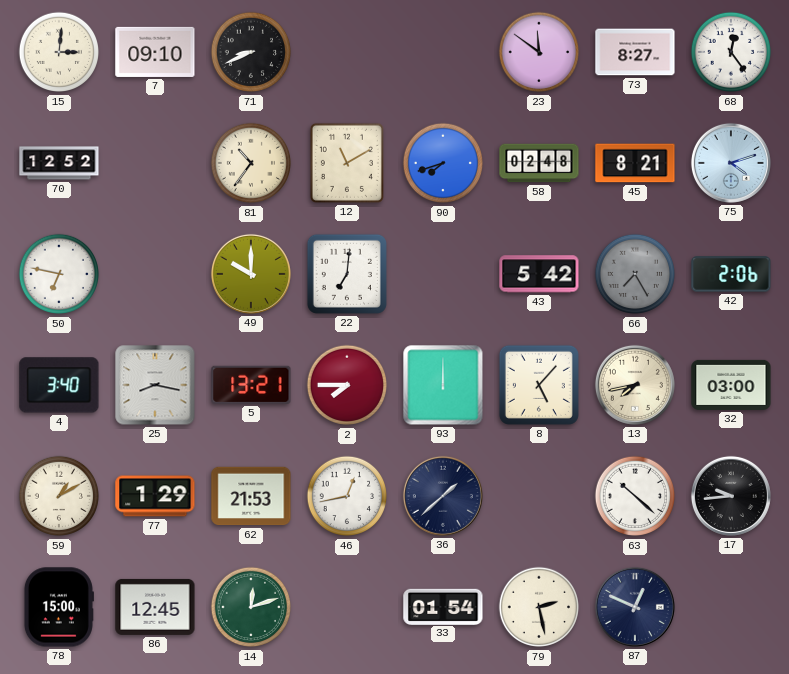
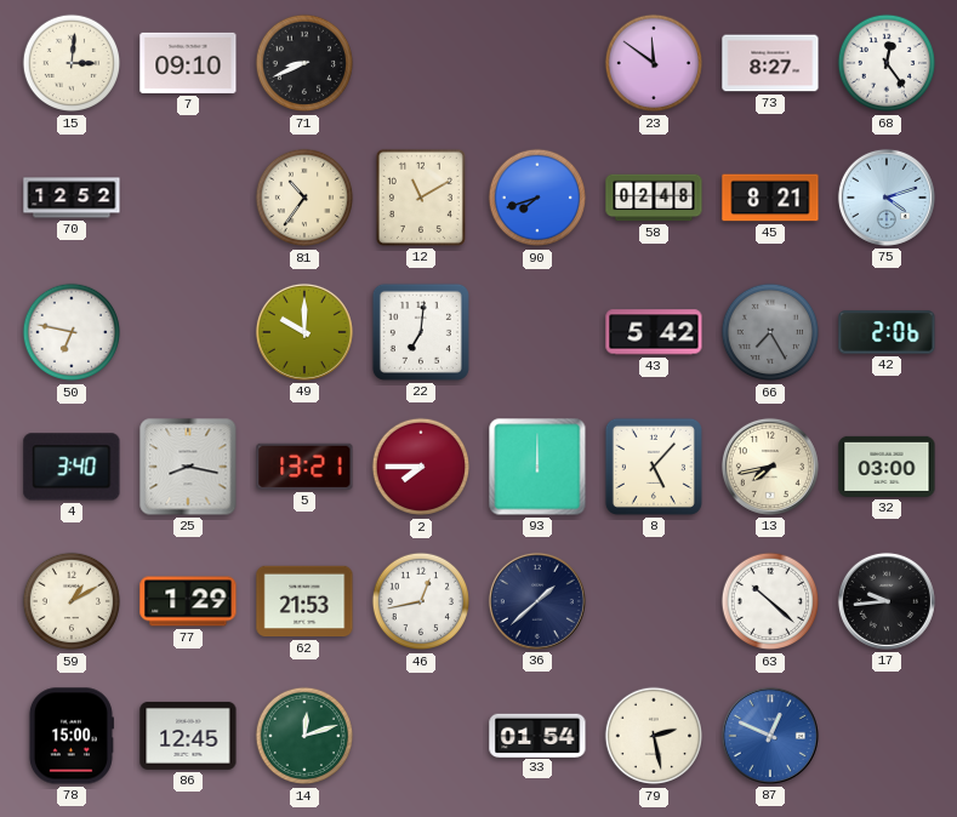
87 dial: navy -> blue
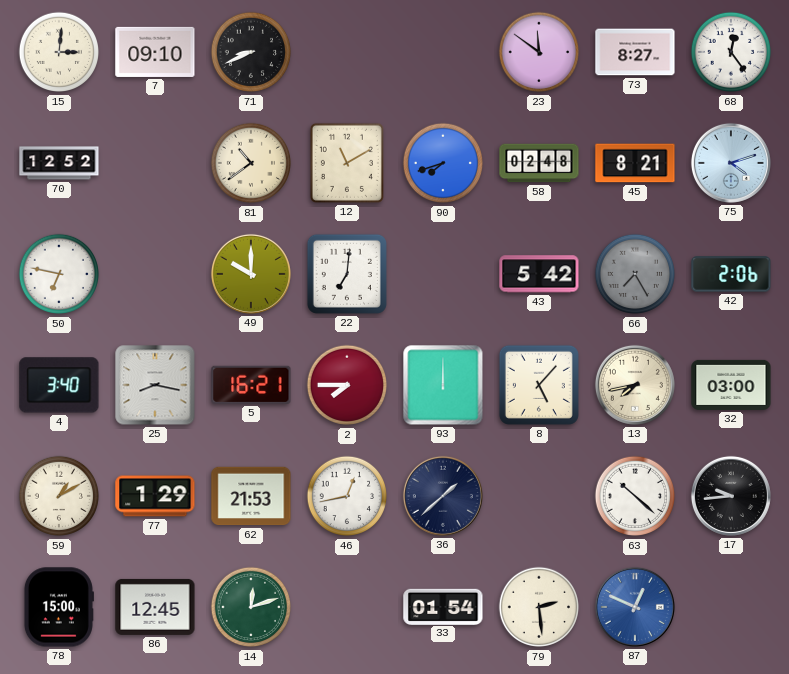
81: 10:36 -> 10:39
5: 13:21 -> 16:21
79: 2:28 -> 2:29
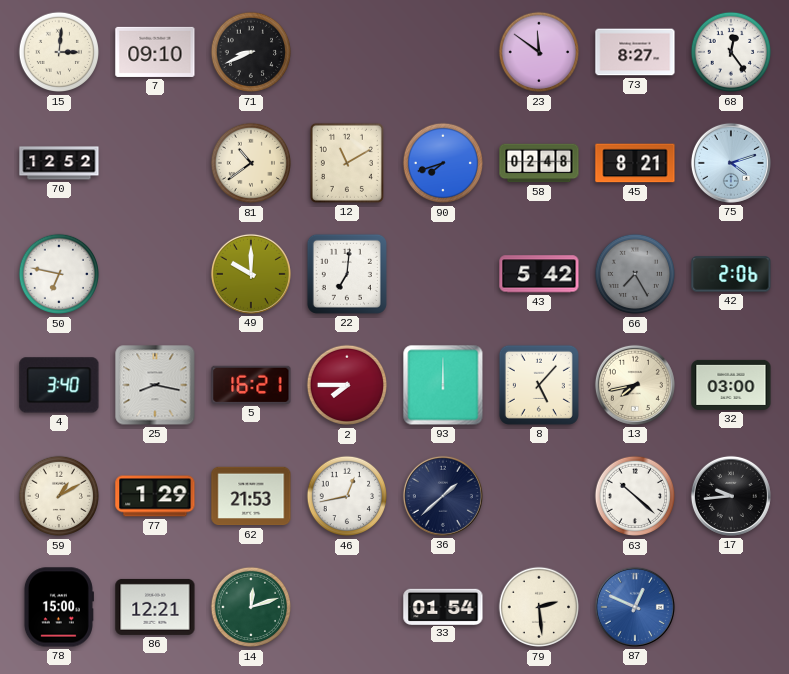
86: 12:45 -> 12:21
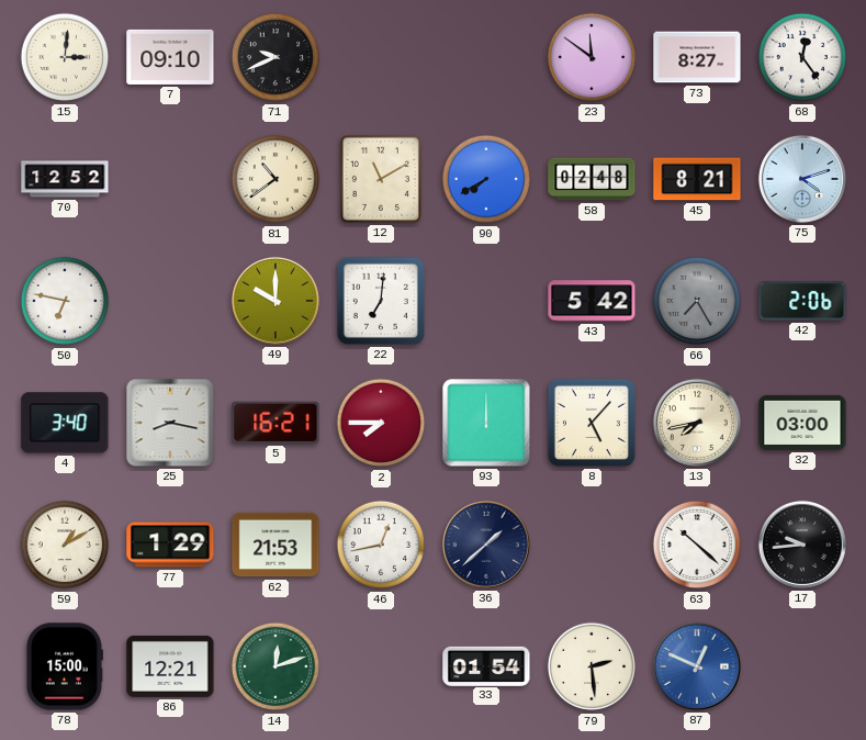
71: 8:41 -> 9:41
90: 7:42 -> 7:40
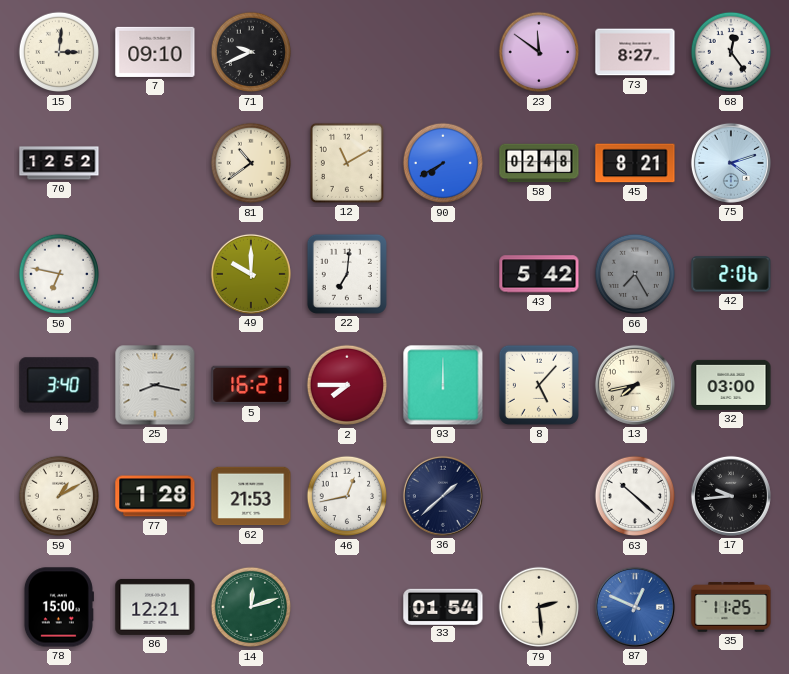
77: 1:29 -> 1:28
35: none -> 11:25
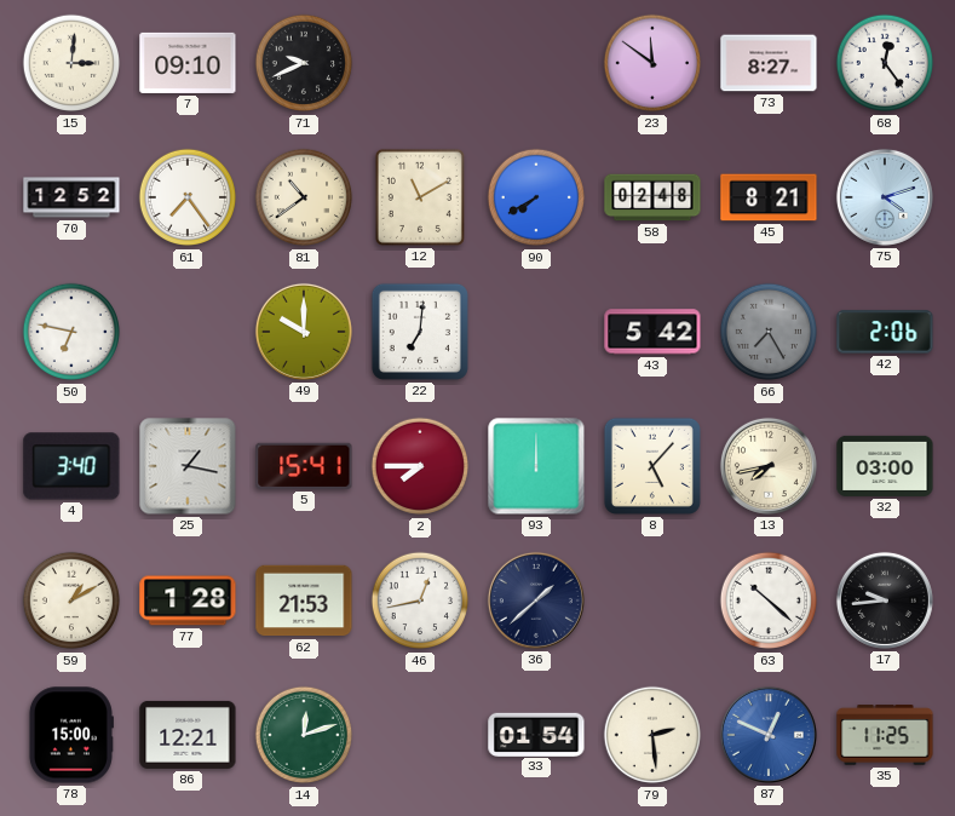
61: none -> 7:24
25: 8:17 -> 1:17
5: 16:21 -> 15:41
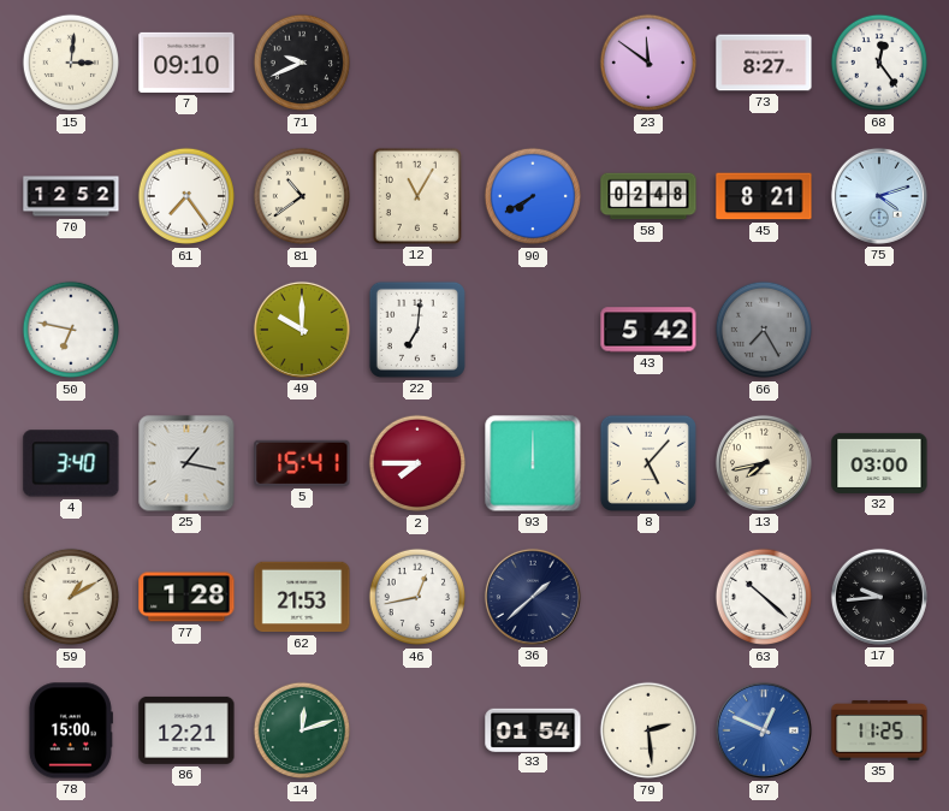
12: 11:10 -> 11:05
42: 2:06 -> none
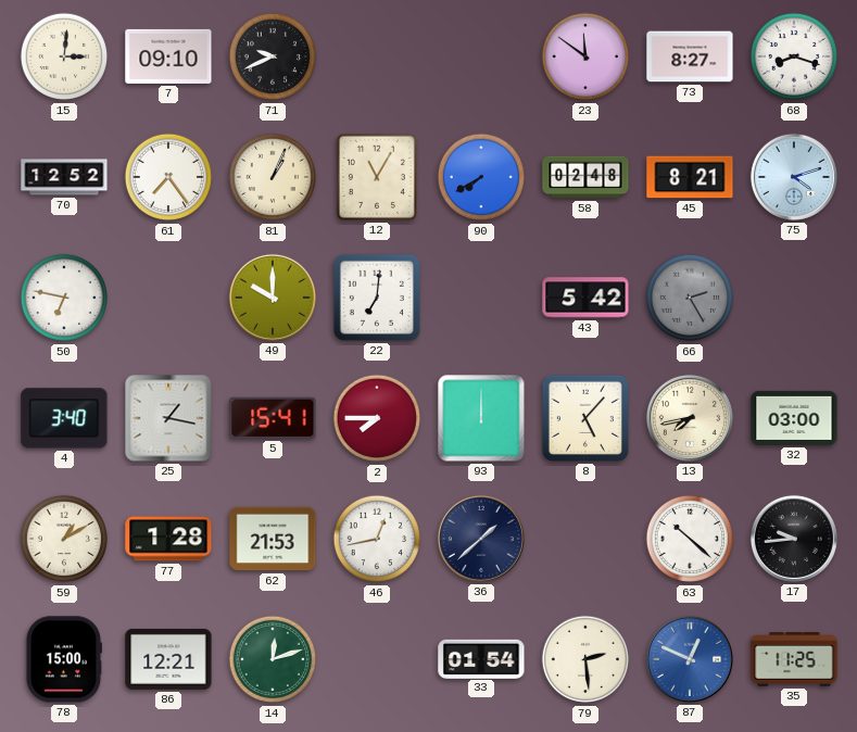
68: 12:24 -> 8:18
81: 10:39 -> 1:04
66: 7:25 -> 2:25
